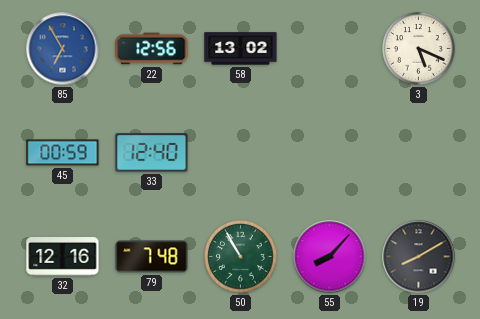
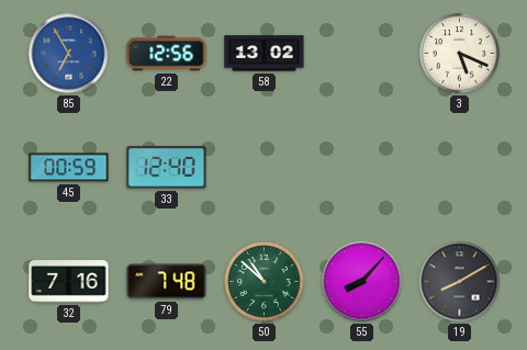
32: 12:16 -> 7:16
50: 10:55 -> 10:52
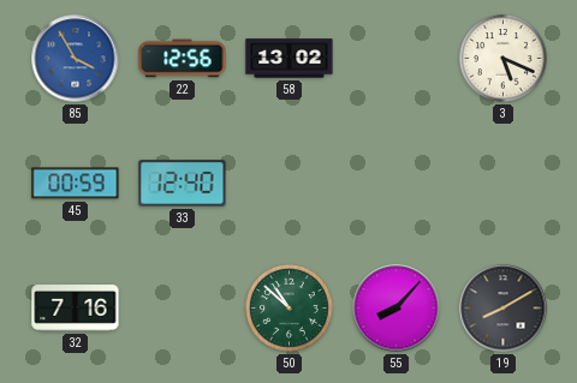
85: 6:55 -> 3:55
79: 7:48 -> none
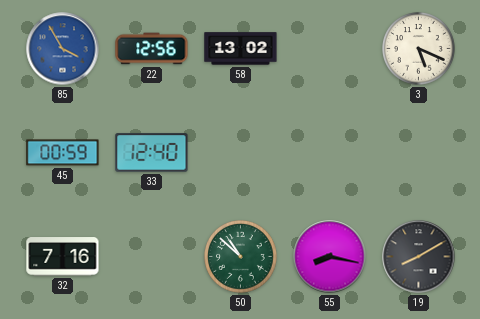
55: 8:07 -> 8:17
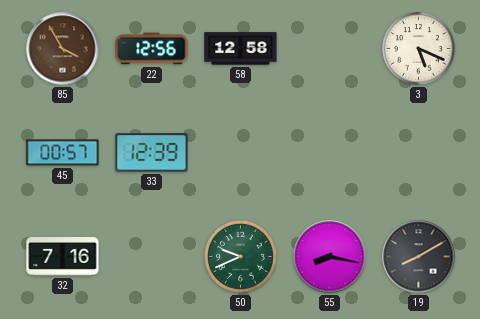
85 dial: blue -> brown
58: 13:02 -> 12:58
45: 00:59 -> 00:57
33: 12:40 -> 12:39
50: 10:52 -> 9:41
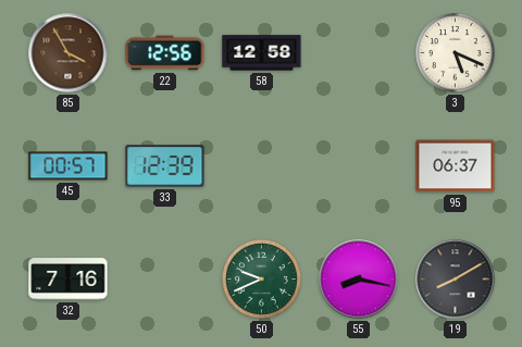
95: none -> 06:37
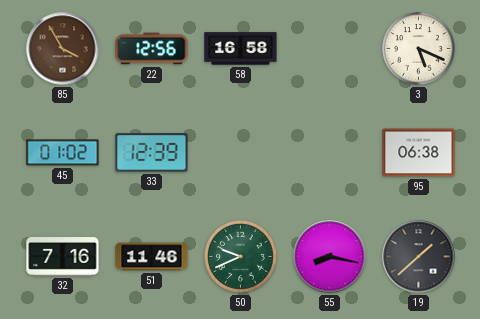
58: 12:58 -> 16:58
45: 00:57 -> 01:02
95: 06:37 -> 06:38
51: none -> 11:46
19: 8:10 -> 1:38
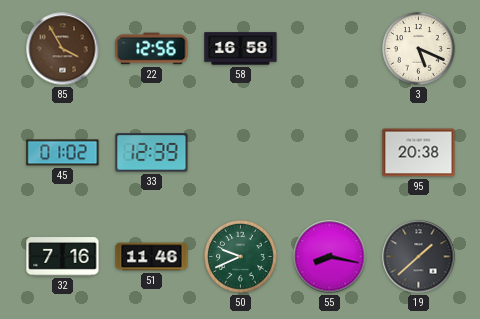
95: 06:38 -> 20:38
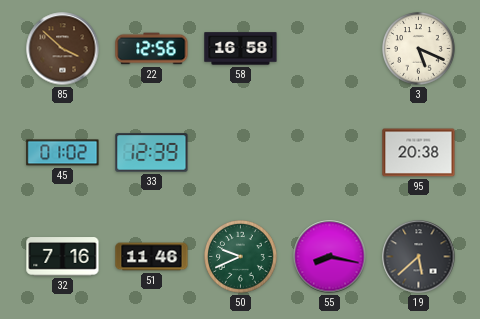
85: 3:55 -> 3:52
19: 1:38 -> 5:38
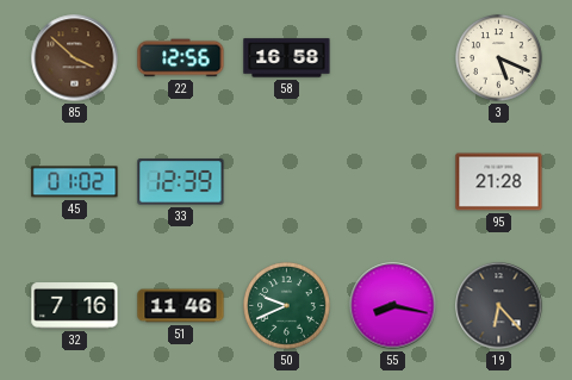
95: 20:38 -> 21:28
19: 5:38 -> 6:23
